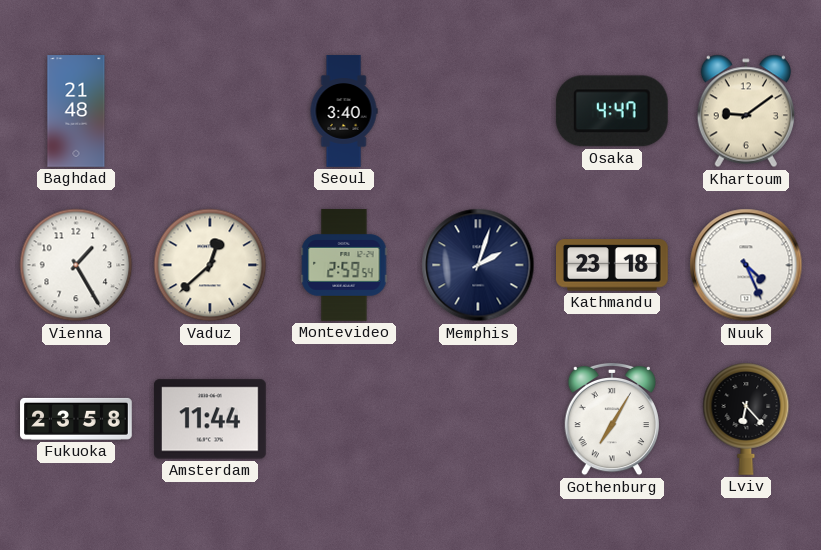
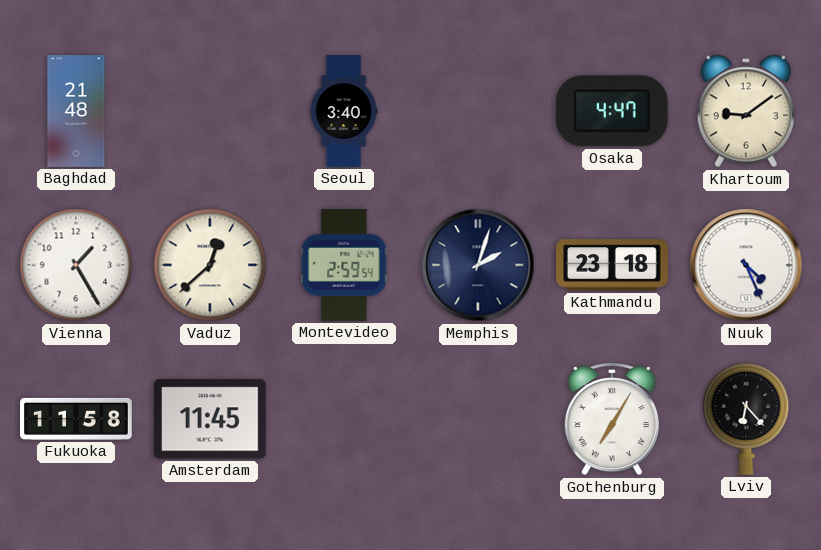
Fukuoka: 23:58 -> 11:58
Amsterdam: 11:44 -> 11:45
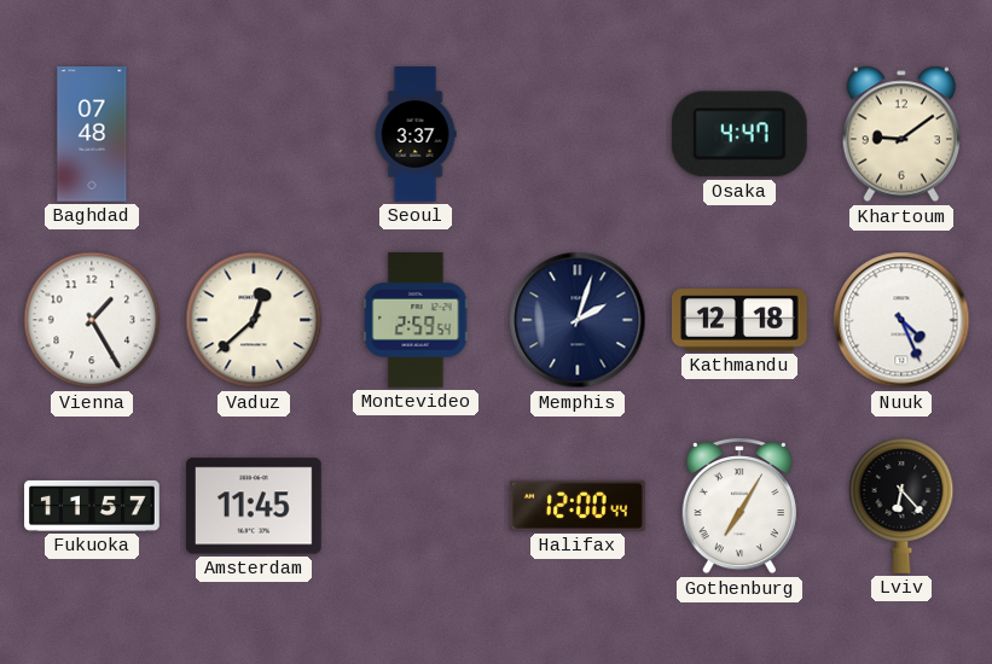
Baghdad: 21:48 -> 07:48
Seoul: 3:40 -> 3:37
Kathmandu: 23:18 -> 12:18
Fukuoka: 11:58 -> 11:57
Halifax: none -> 12:00
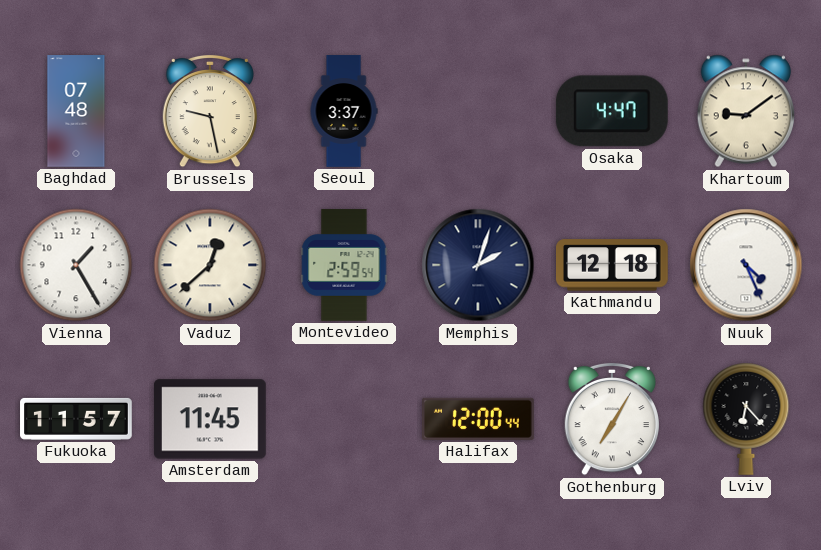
Brussels: none -> 9:28
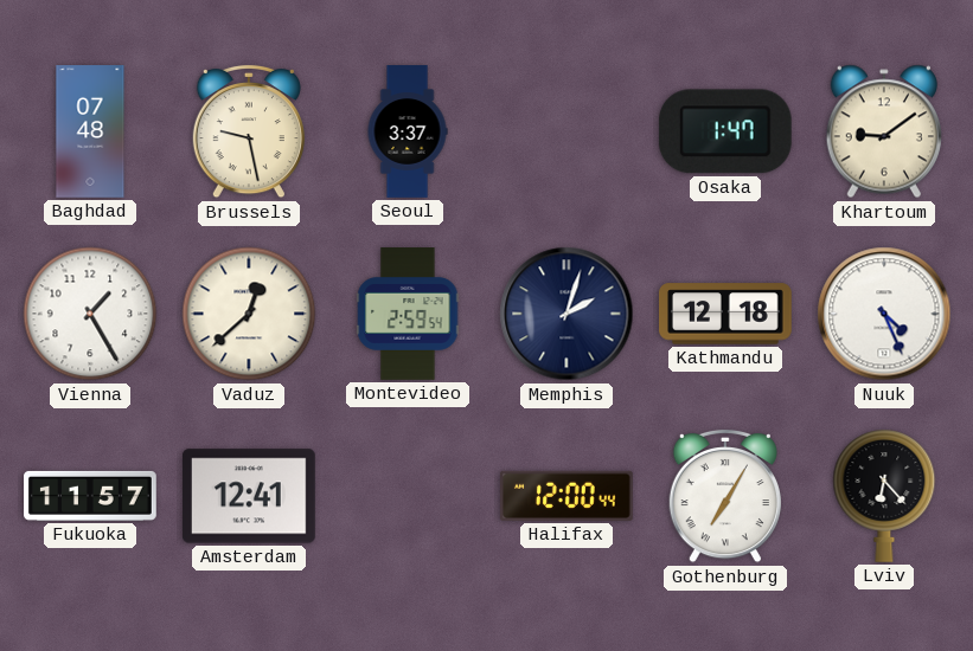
Osaka: 4:47 -> 1:47
Amsterdam: 11:45 -> 12:41
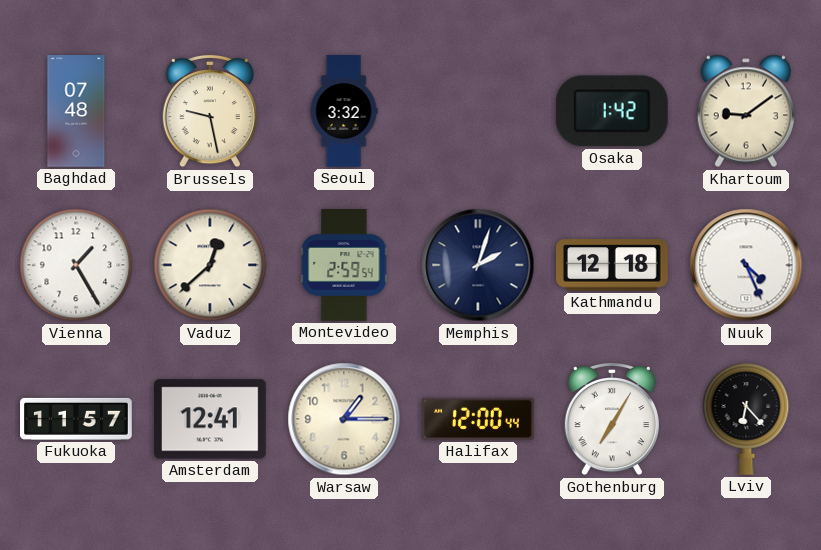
Seoul: 3:37 -> 3:32
Osaka: 1:47 -> 1:42
Warsaw: none -> 1:15
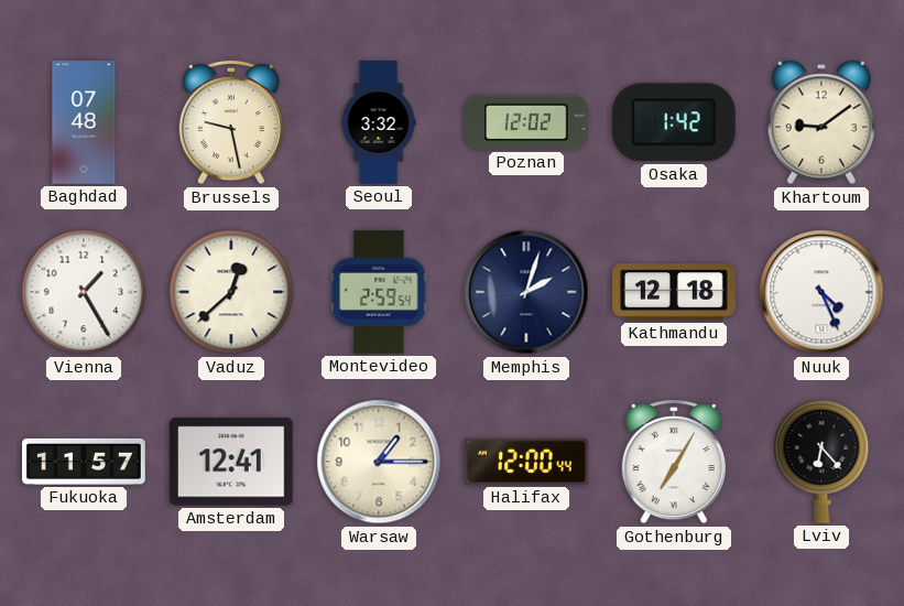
Poznan: none -> 12:02
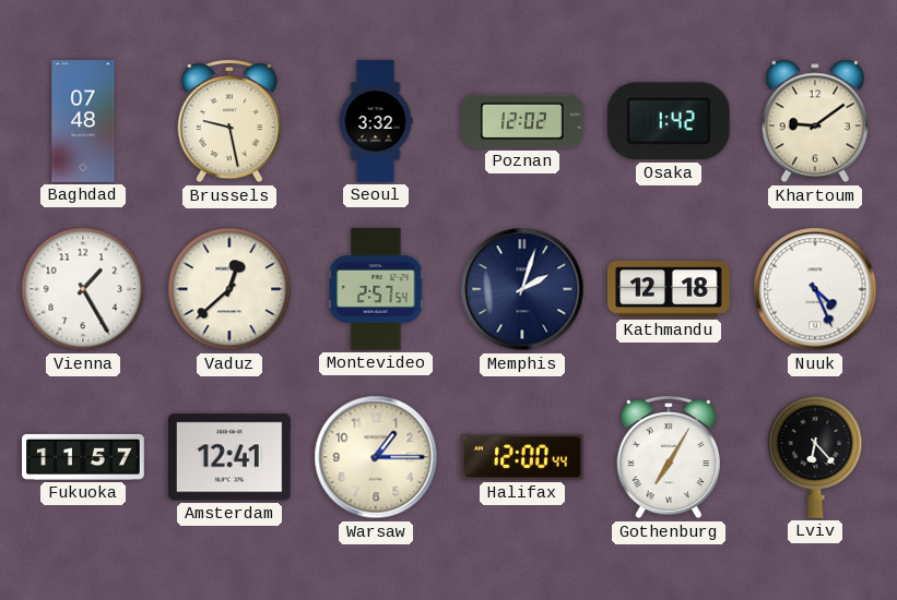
Montevideo: 2:59 -> 2:57
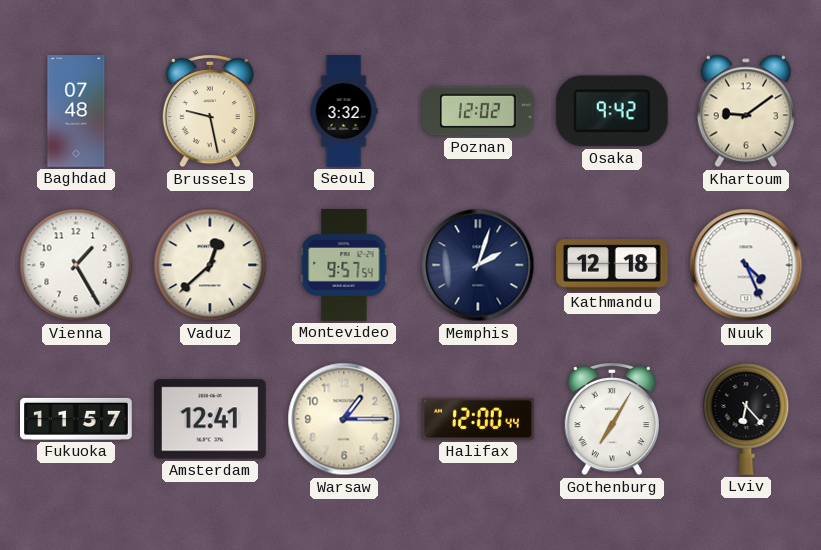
Osaka: 1:42 -> 9:42
Montevideo: 2:57 -> 9:57
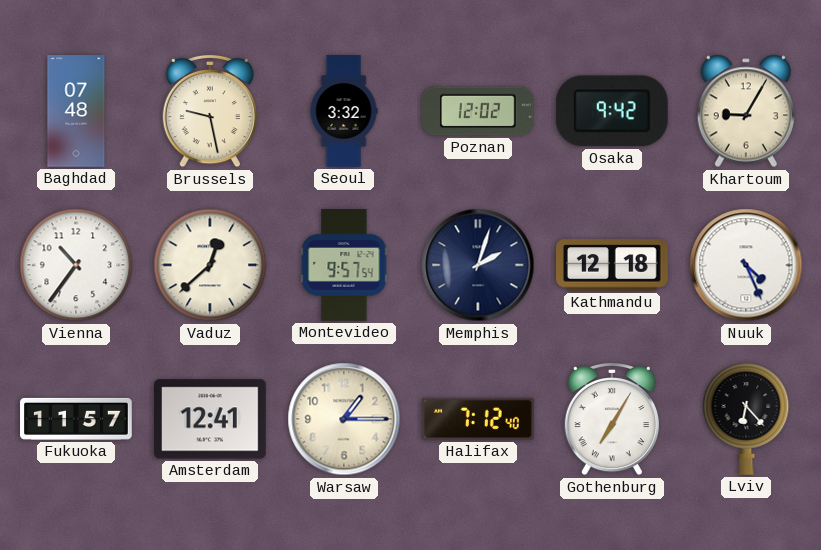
Khartoum: 9:09 -> 9:05
Vienna: 1:25 -> 10:36
Halifax: 12:00 -> 7:12
